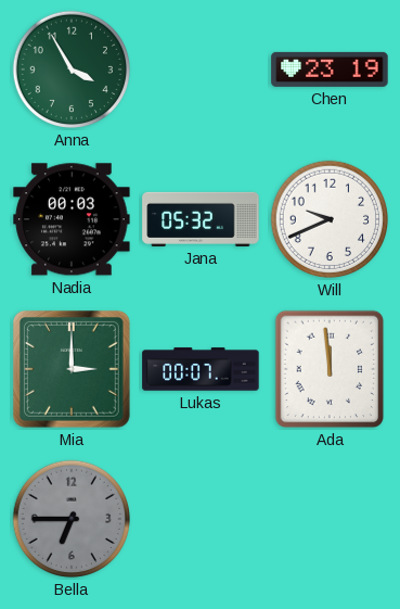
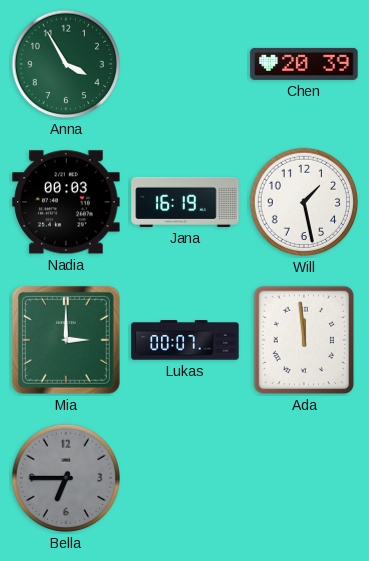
Chen: 23:19 -> 20:39
Jana: 05:32 -> 16:19
Will: 9:41 -> 1:28
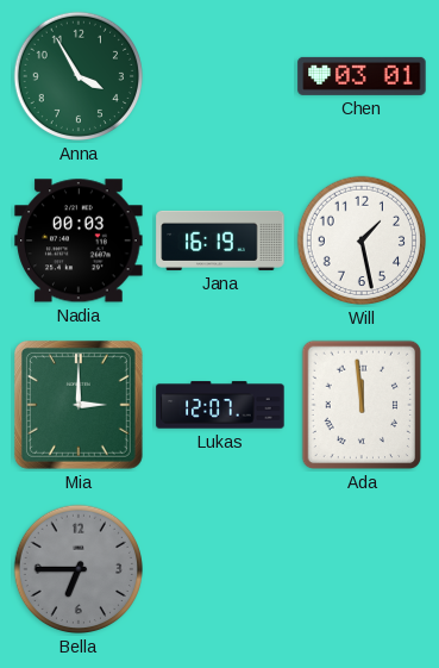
Chen: 20:39 -> 03:01
Lukas: 00:07 -> 12:07
